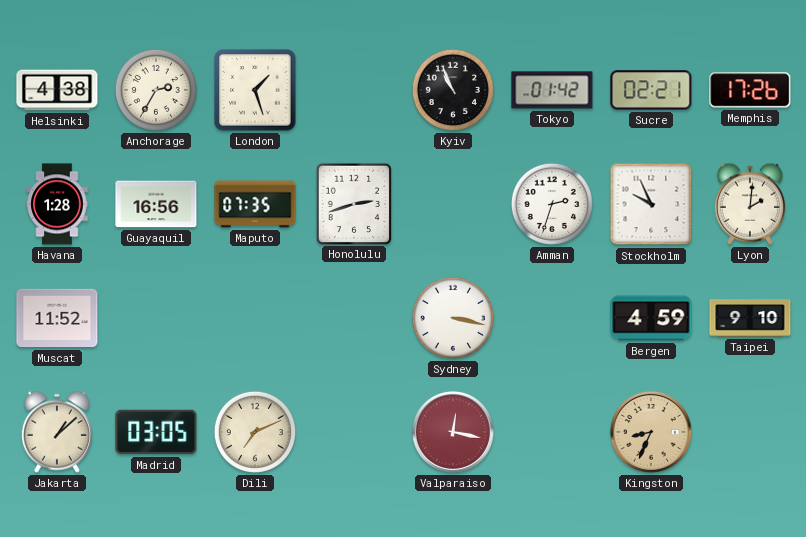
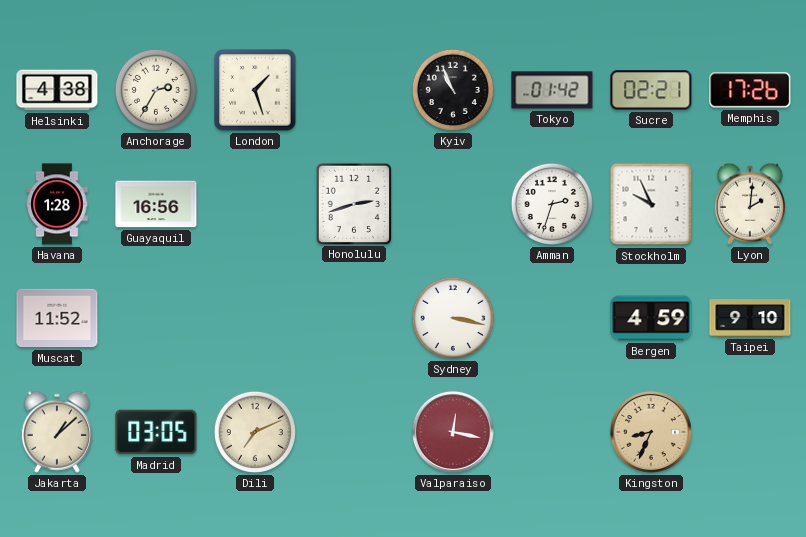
Maputo: 07:35 -> none
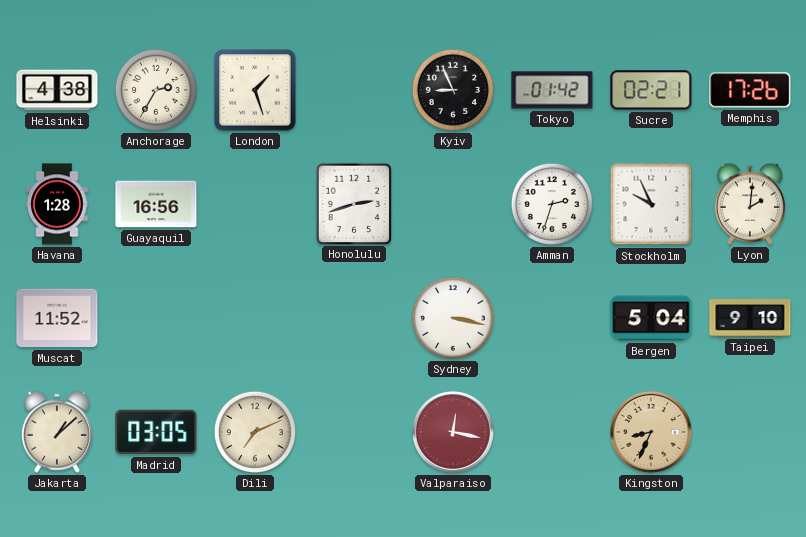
Kyiv: 10:56 -> 8:56
Bergen: 4:59 -> 5:04
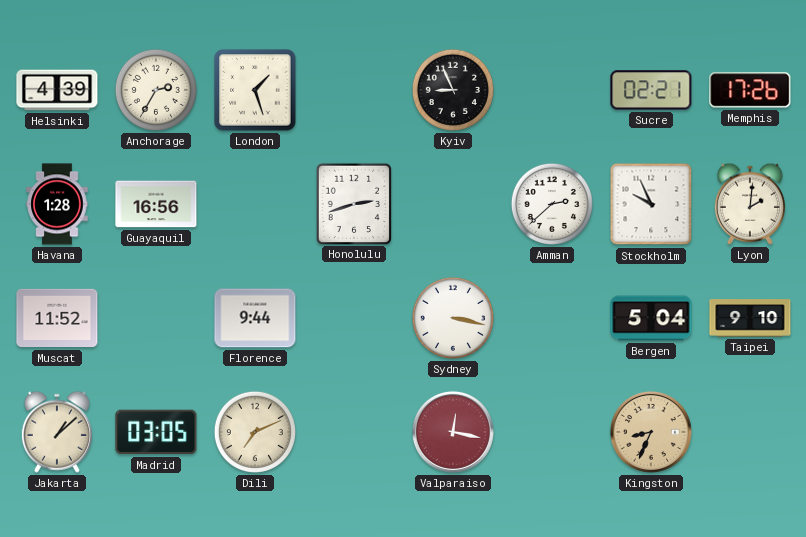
Helsinki: 4:38 -> 4:39
Tokyo: 01:42 -> none
Amman: 2:33 -> 2:38
Florence: none -> 9:44
